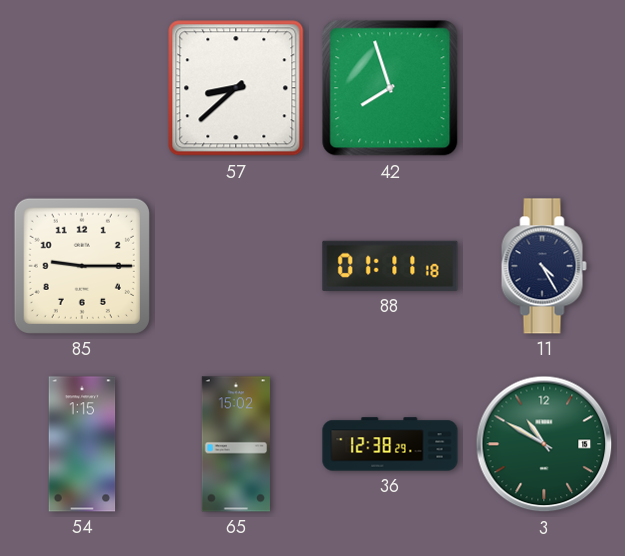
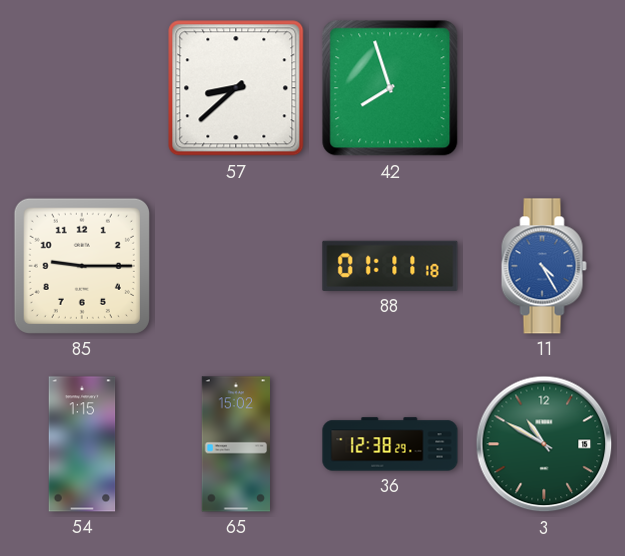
11 dial: navy -> blue
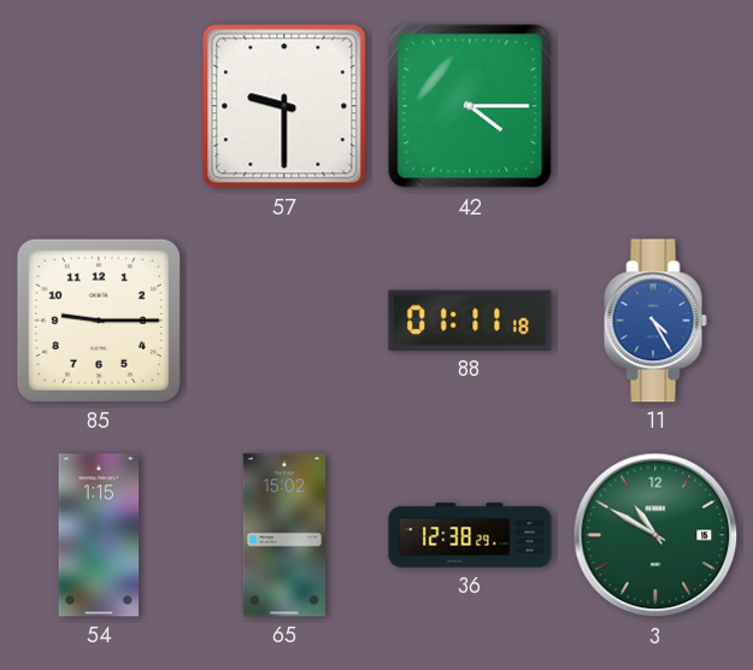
57: 8:38 -> 9:30
42: 7:57 -> 4:15
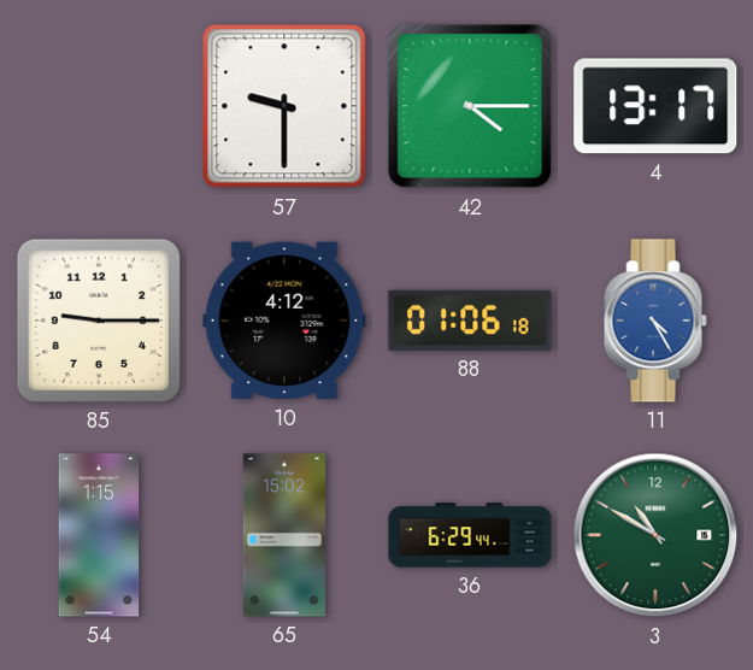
4: none -> 13:17
10: none -> 4:12
88: 01:11 -> 01:06
36: 12:38 -> 6:29
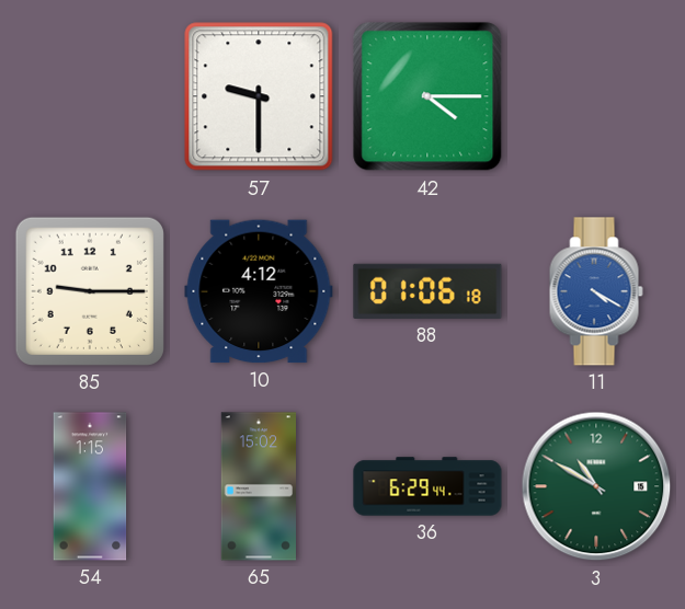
4: 13:17 -> none
11: 4:25 -> 4:20
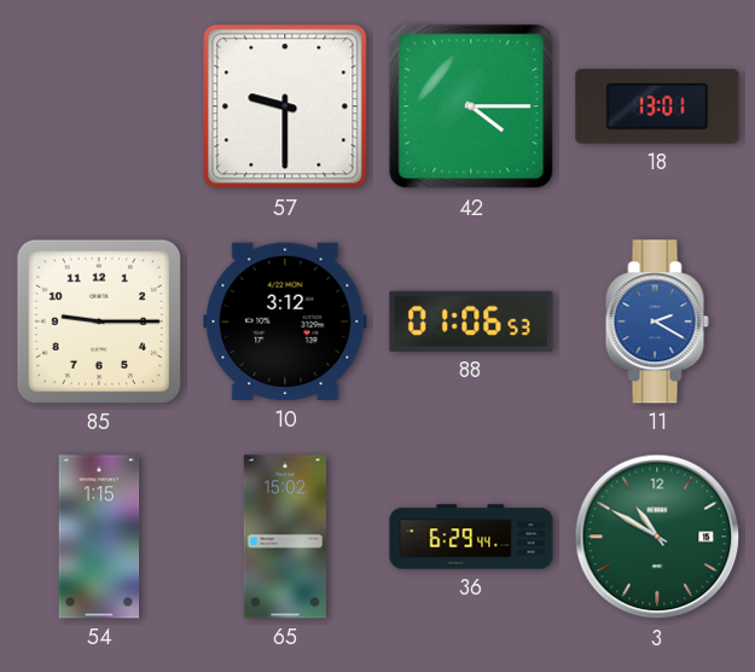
18: none -> 13:01
10: 4:12 -> 3:12
88: 01:06:18 -> 01:06:53
11: 4:20 -> 2:20
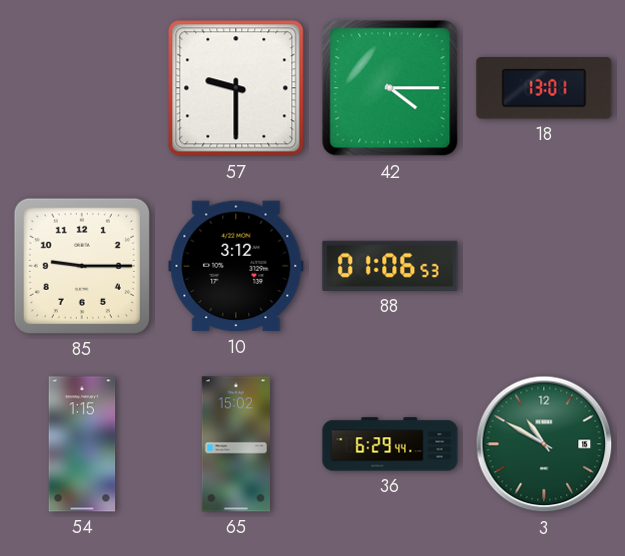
11: 2:20 -> none
